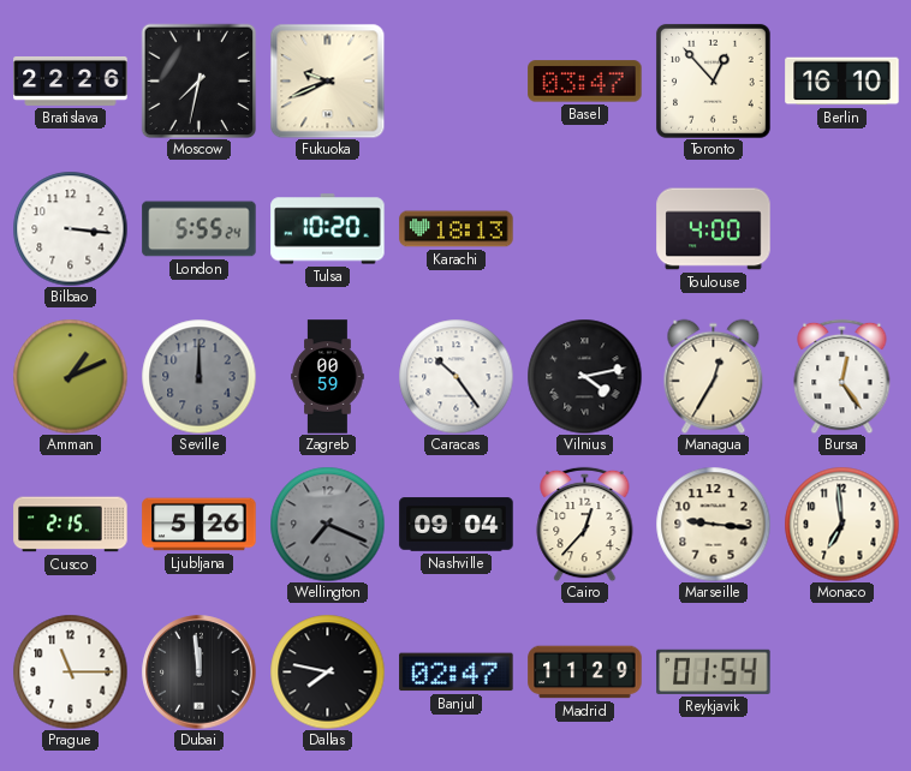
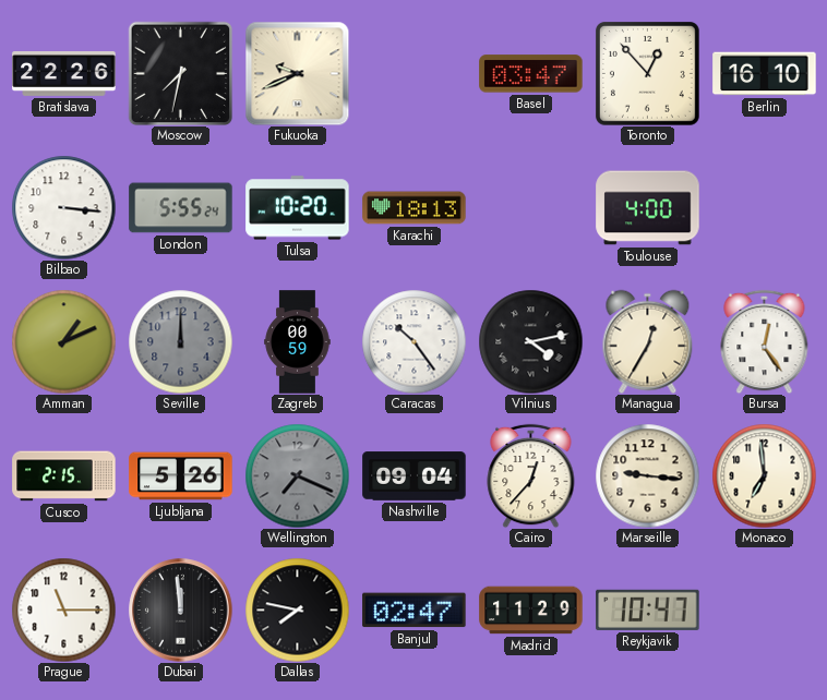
Reykjavik: 01:54 -> 10:47
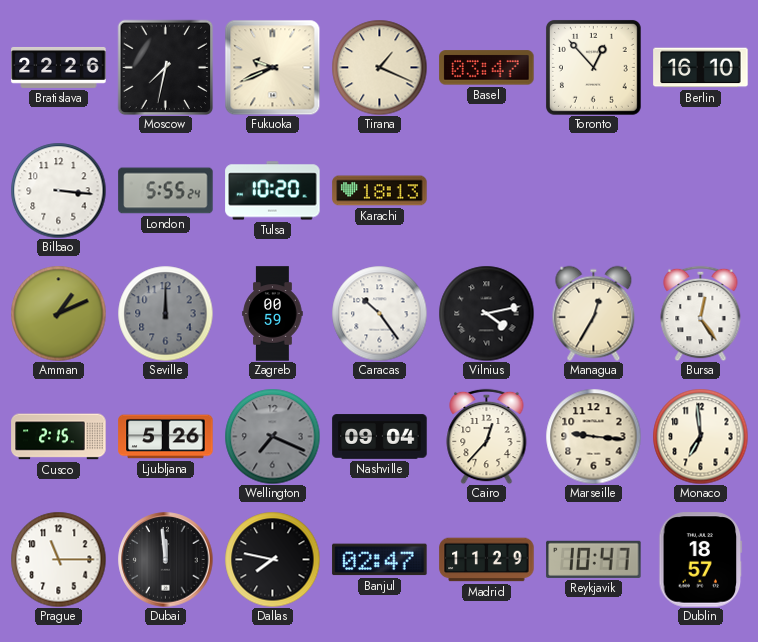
Tirana: none -> 1:19
Toulouse: 4:00 -> none
Dublin: none -> 18:57
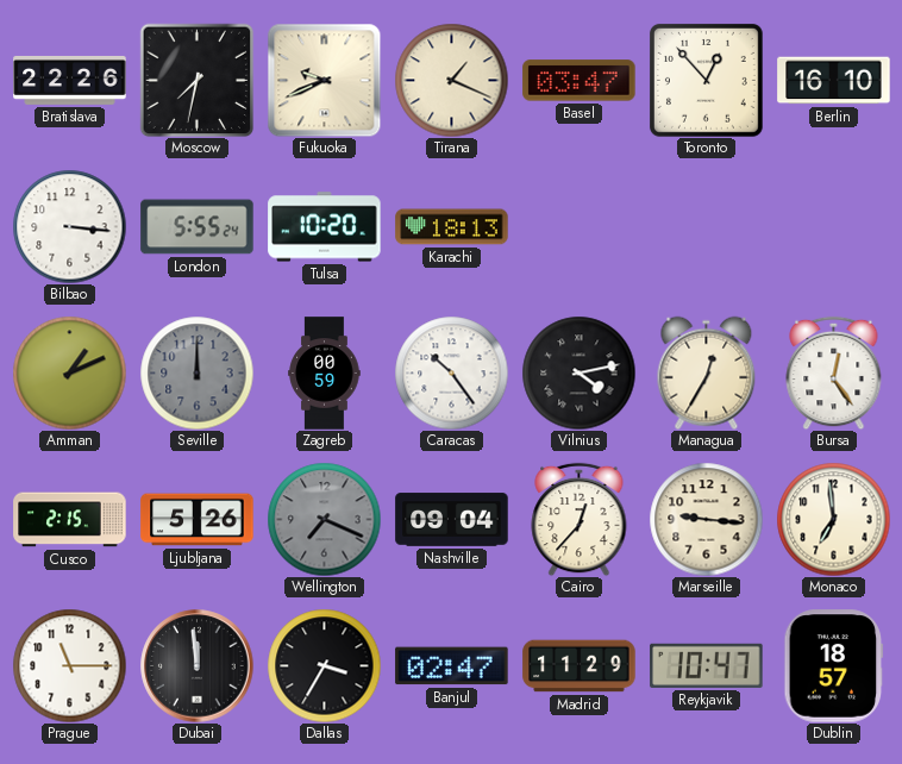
Dallas: 7:47 -> 3:35
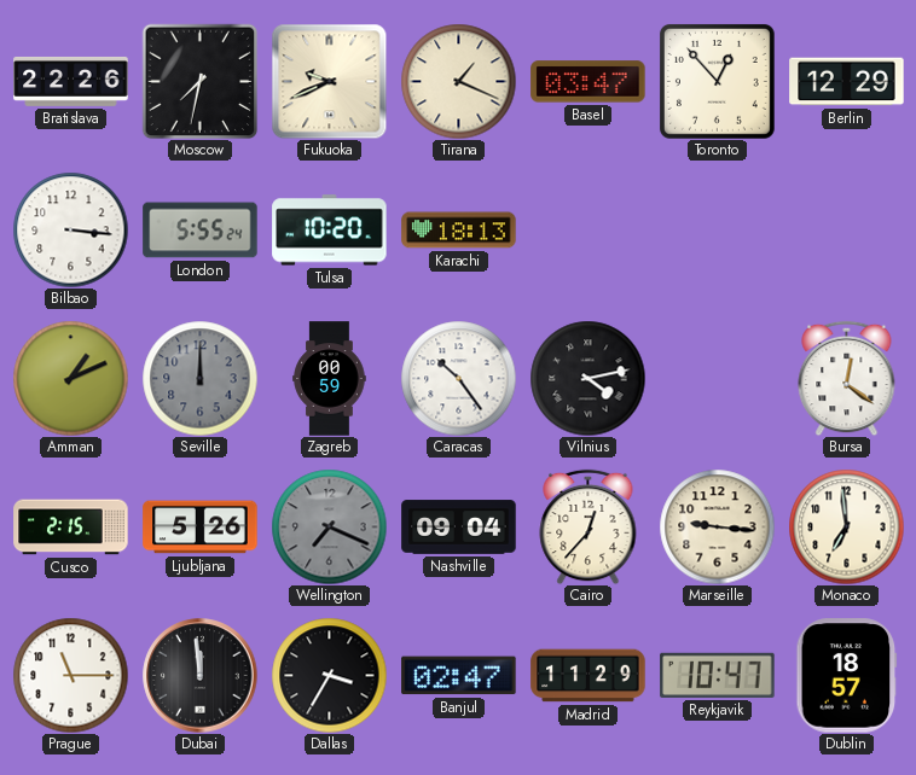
Berlin: 16:10 -> 12:29
Managua: 12:35 -> none
Bursa: 12:24 -> 12:21
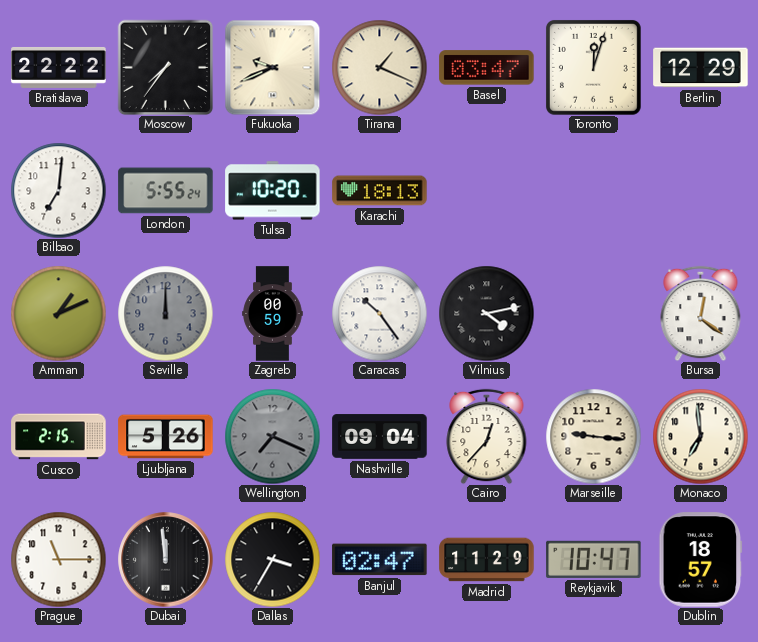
Bratislava: 22:26 -> 22:22
Moscow: 7:32 -> 7:36
Toronto: 12:53 -> 12:03
Bilbao: 3:16 -> 7:01
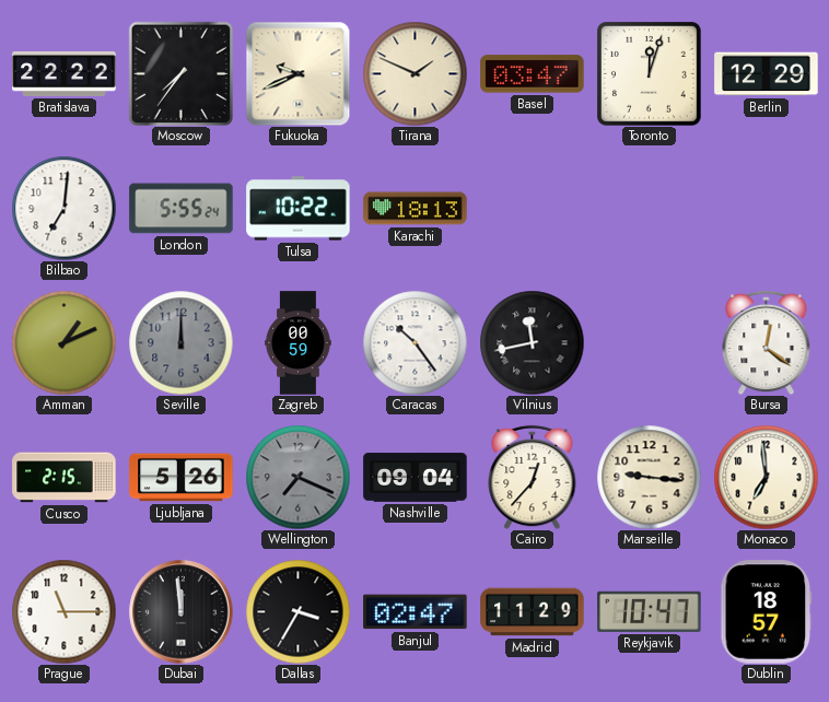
Tirana: 1:19 -> 1:49
Tulsa: 10:20 -> 10:22
Vilnius: 4:13 -> 11:43
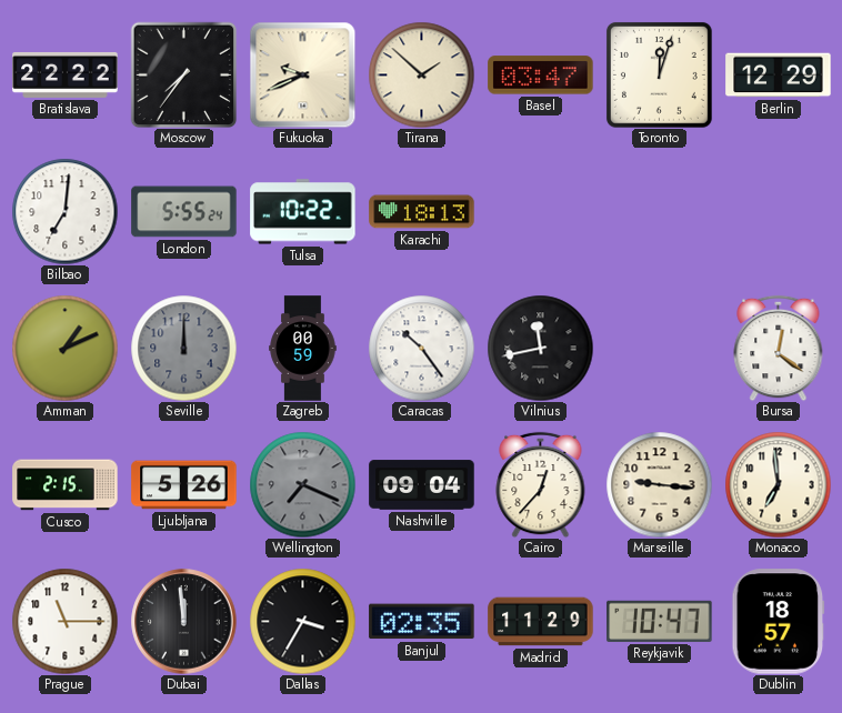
Tirana: 1:49 -> 1:52
Banjul: 02:47 -> 02:35
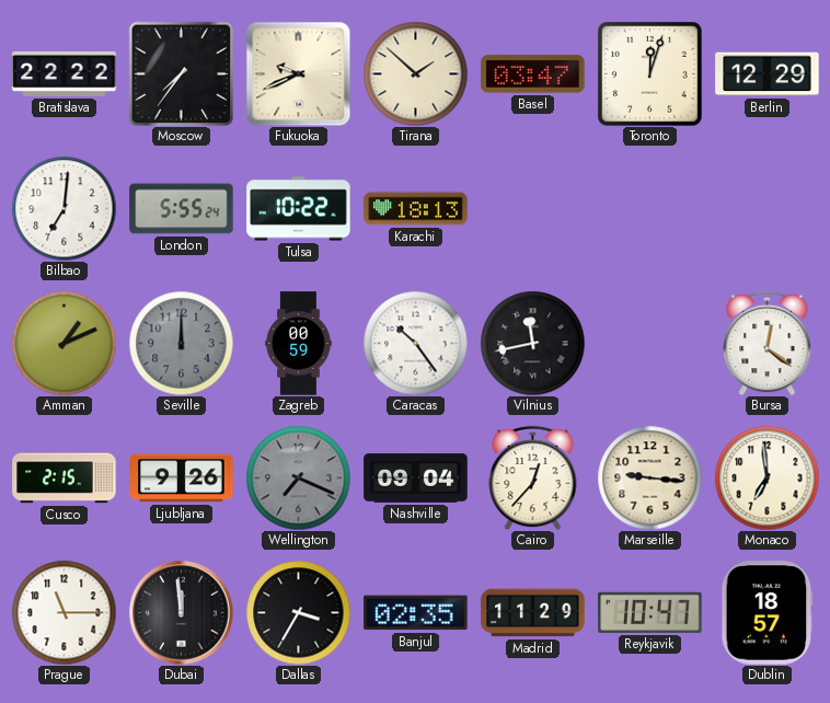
Ljubljana: 5:26 -> 9:26
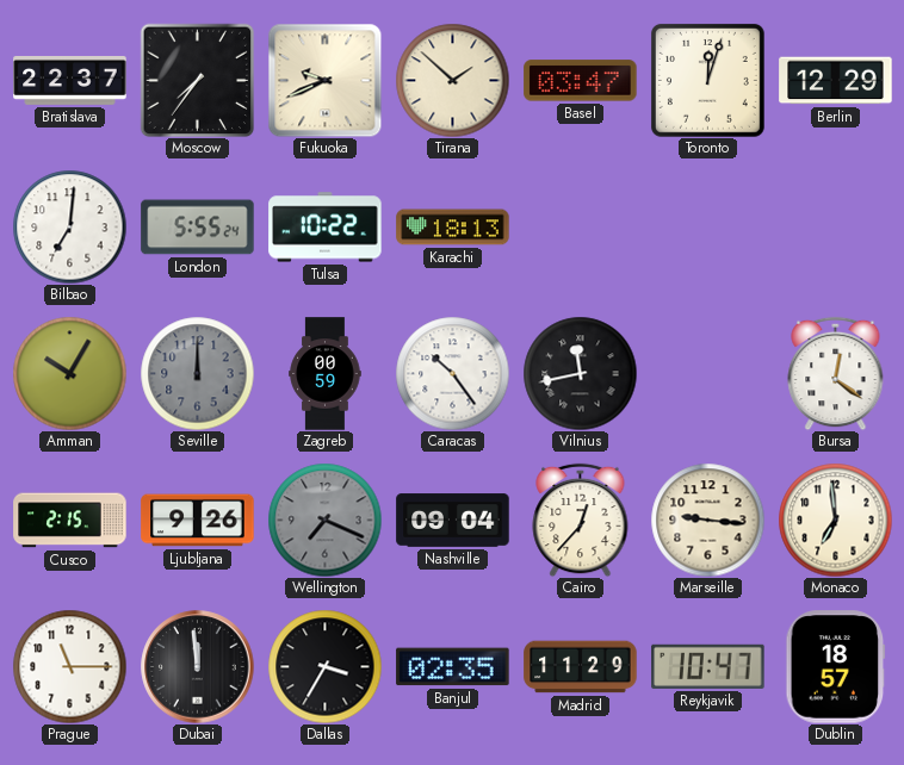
Bratislava: 22:22 -> 22:37
Amman: 1:11 -> 10:05
